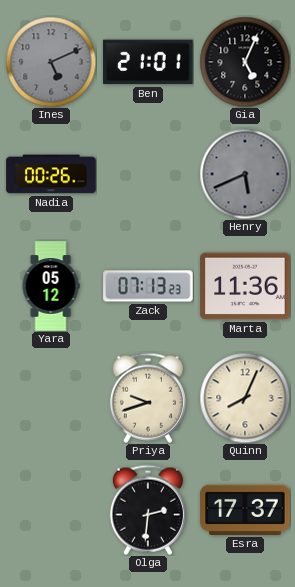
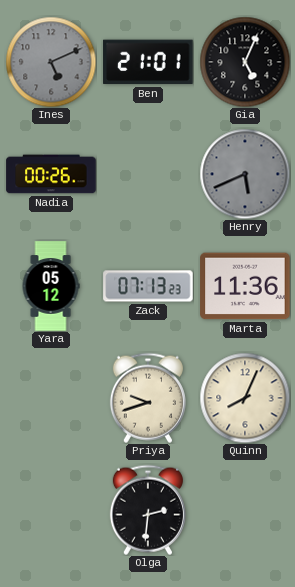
Esra: 17:37 -> none
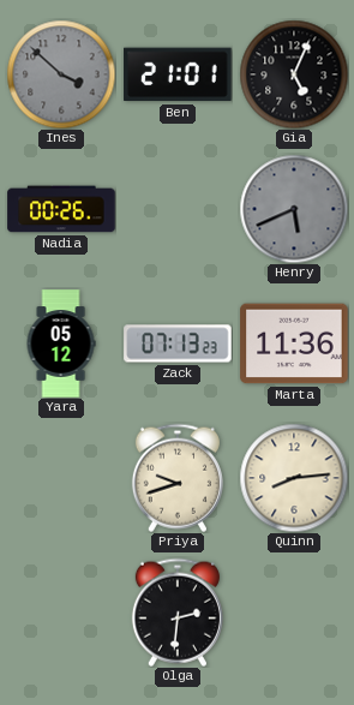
Ines: 5:11 -> 3:52
Quinn: 8:04 -> 8:14
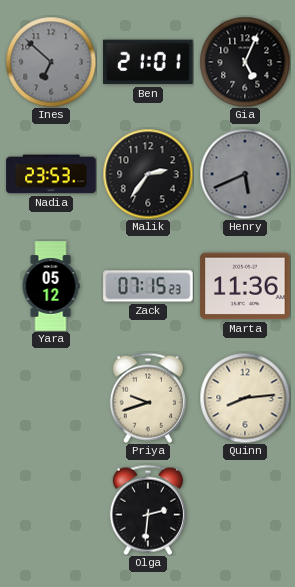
Ines: 3:52 -> 6:52
Nadia: 00:26 -> 23:53
Malik: none -> 2:36
Zack: 07:13 -> 07:15
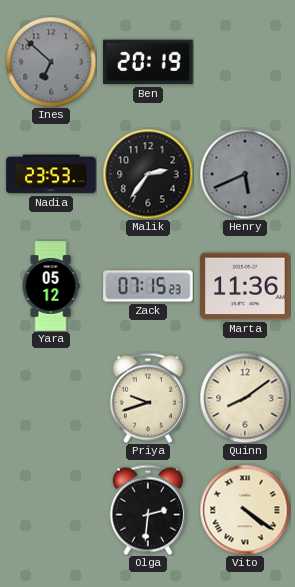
Ben: 21:01 -> 20:19
Gia: 5:04 -> none
Quinn: 8:14 -> 8:09
Vito: none -> 4:21
